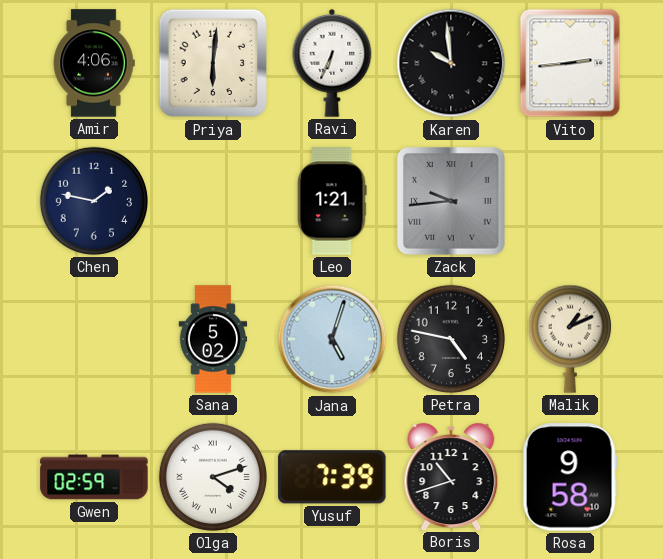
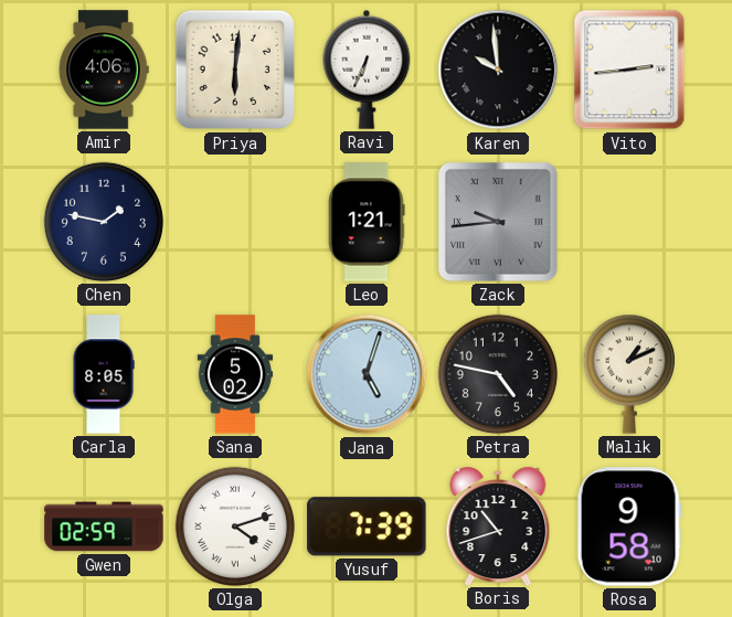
Carla: none -> 8:05
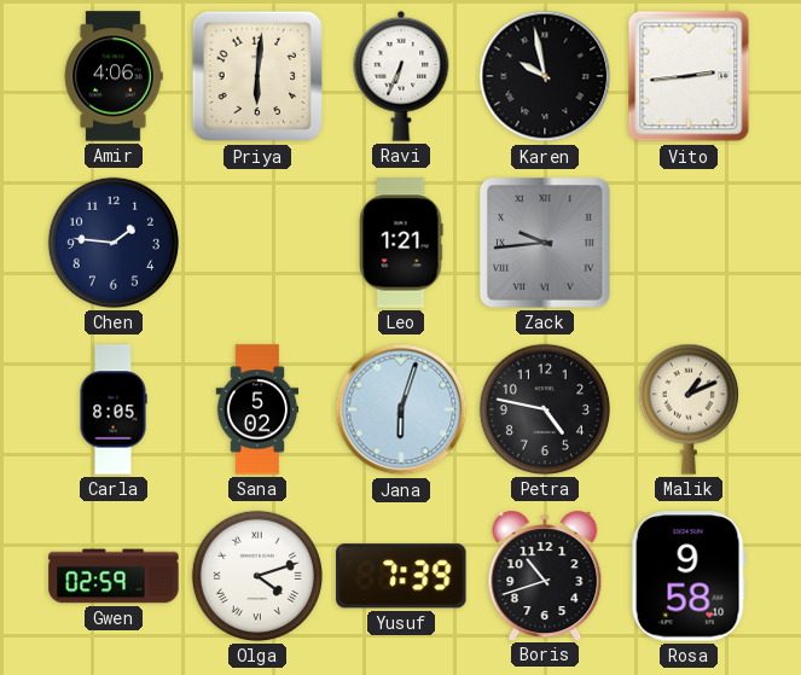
Karen: 9:59 -> 9:58
Chen: 1:47 -> 1:46
Jana: 5:03 -> 6:03
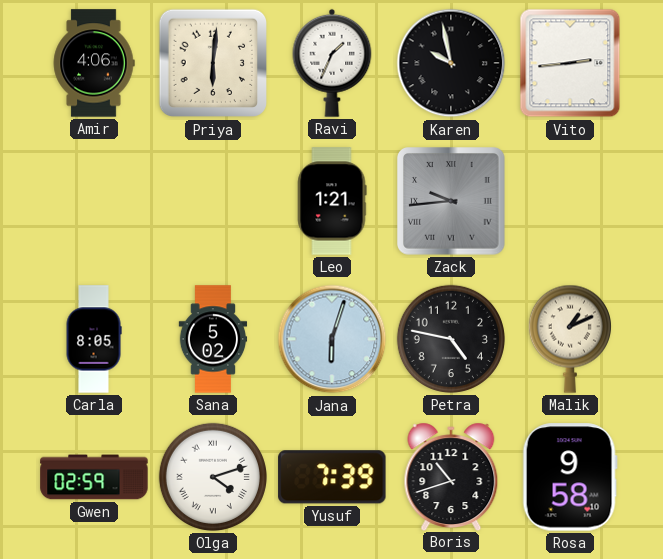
Ravi: 6:34 -> 1:34
Chen: 1:46 -> none
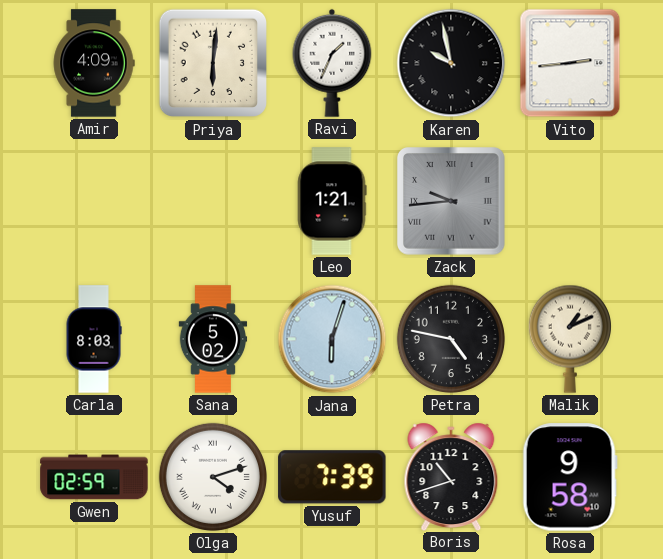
Amir: 4:06 -> 4:09
Carla: 8:05 -> 8:03
